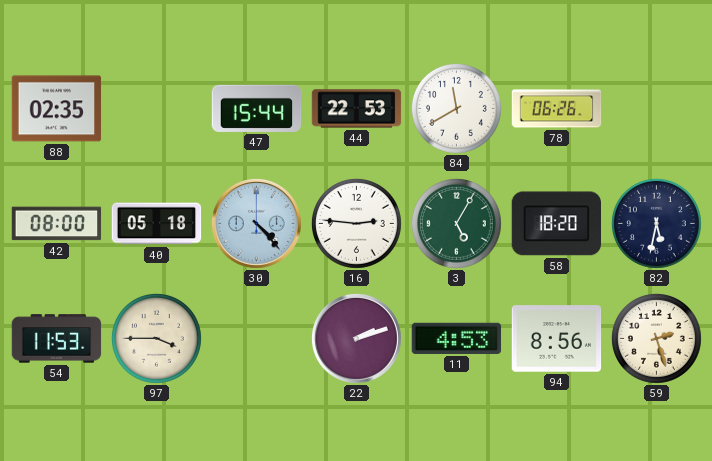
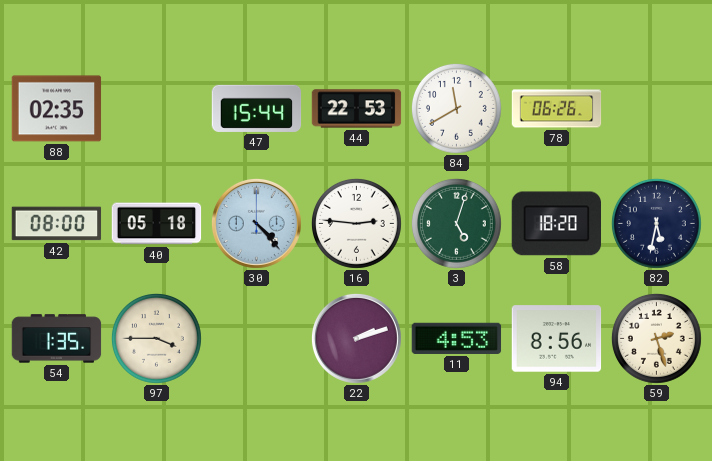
3: 5:05 -> 5:03
54: 11:53 -> 1:35
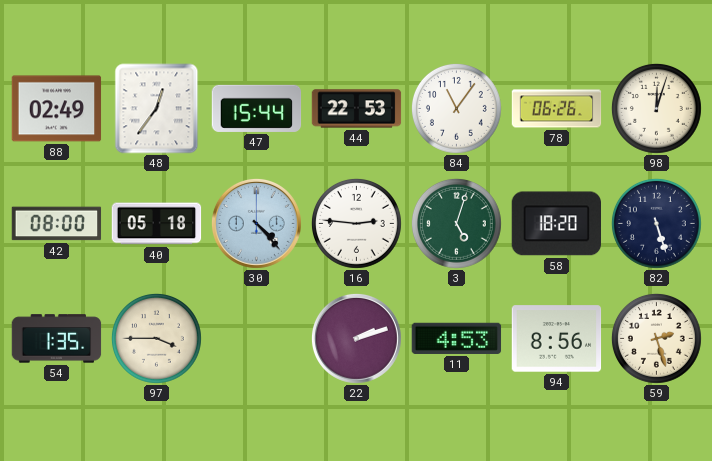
88: 02:35 -> 02:49
48: none -> 12:36
84: 11:40 -> 11:06
98: none -> 12:03
82: 5:32 -> 5:27
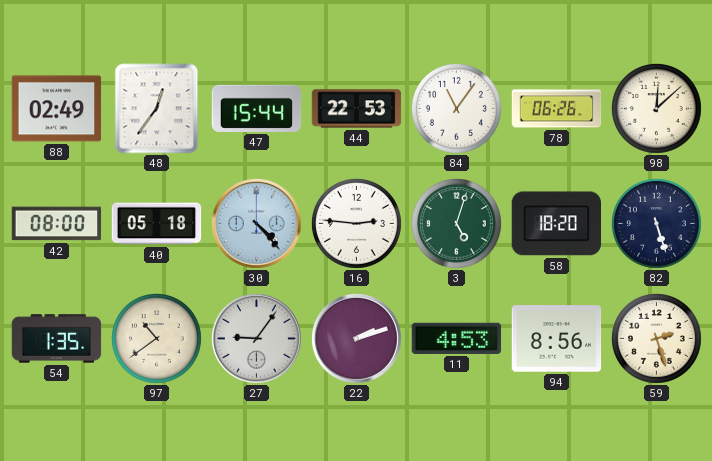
98: 12:03 -> 12:08
97: 3:45 -> 10:39
27: none -> 9:06
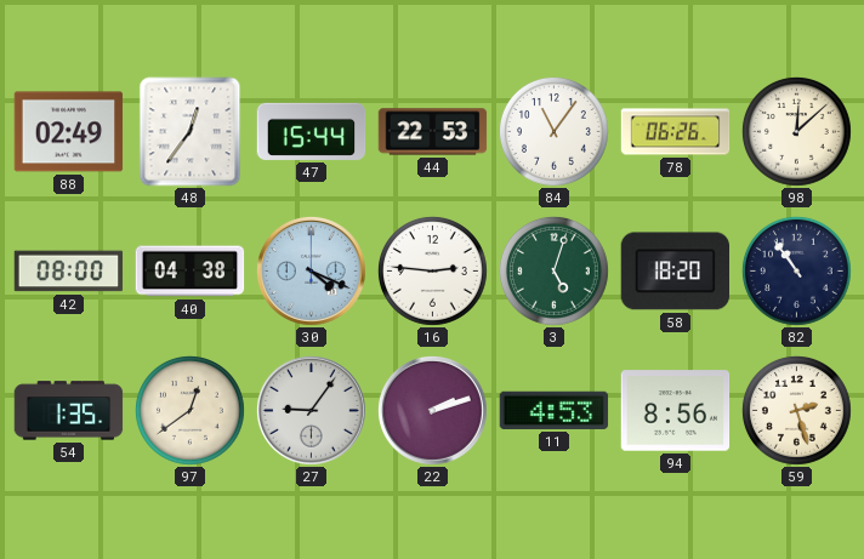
40: 05:18 -> 04:38
30: 4:23 -> 4:19
82: 5:27 -> 10:54
97: 10:39 -> 12:39
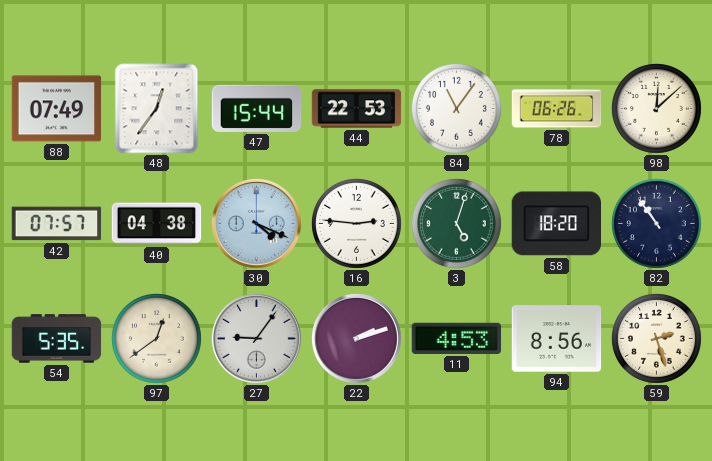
88: 02:49 -> 07:49
42: 08:00 -> 07:57
54: 1:35 -> 5:35
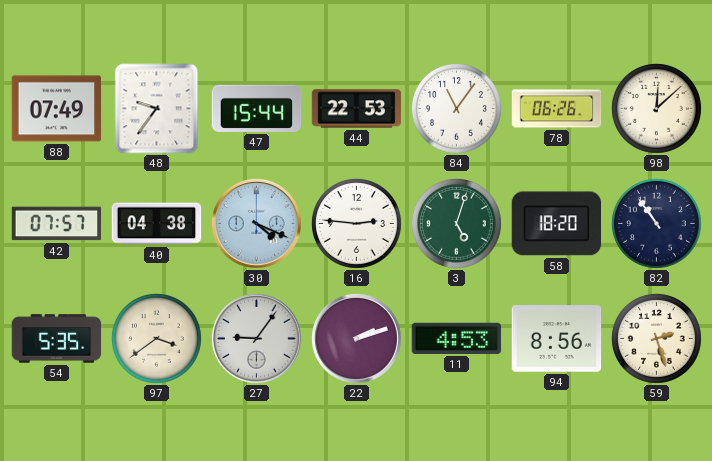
48: 12:36 -> 9:36
97: 12:39 -> 3:39
